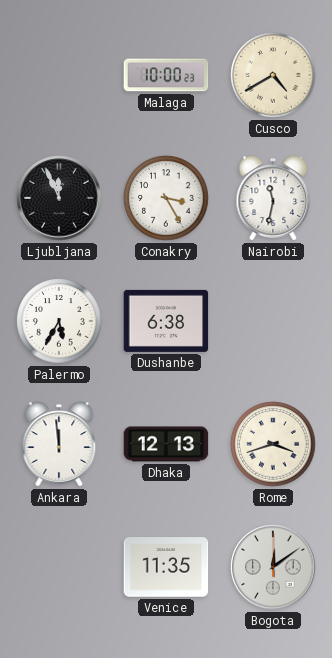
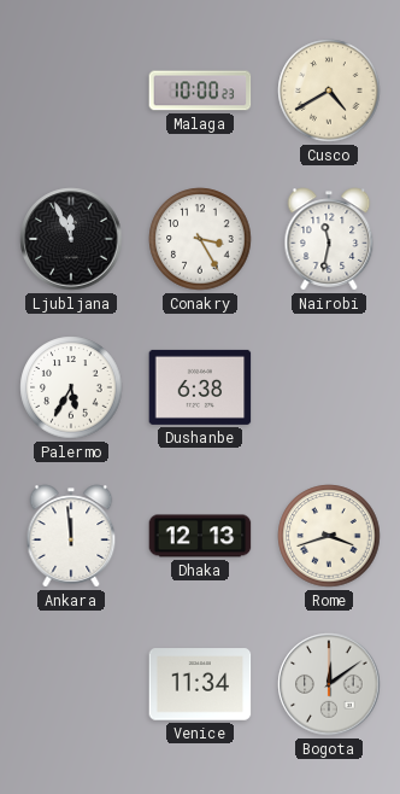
Venice: 11:35 -> 11:34
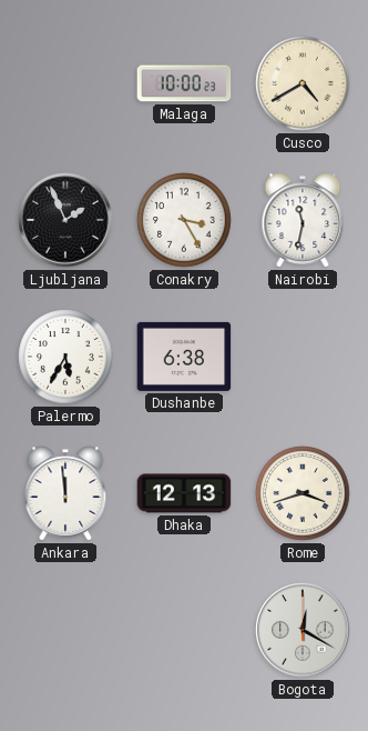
Ljubljana: 11:56 -> 1:56
Venice: 11:34 -> none
Bogota: 12:09 -> 12:20
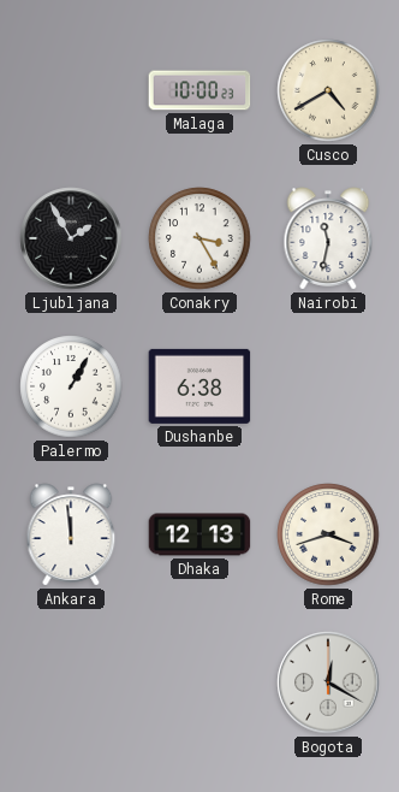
Ljubljana: 1:56 -> 1:55
Palermo: 5:35 -> 1:05
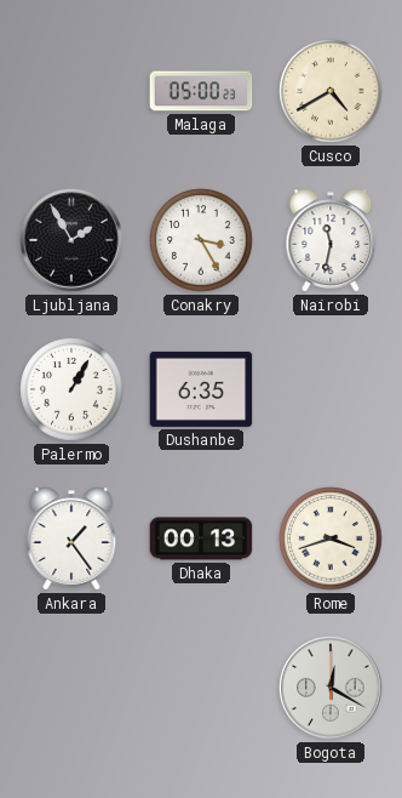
Malaga: 10:00 -> 05:00
Dushanbe: 6:38 -> 6:35
Ankara: 11:59 -> 1:24
Dhaka: 12:13 -> 00:13
